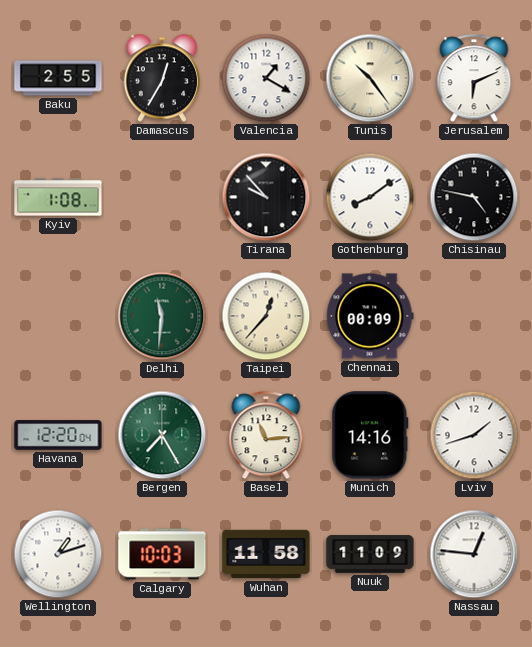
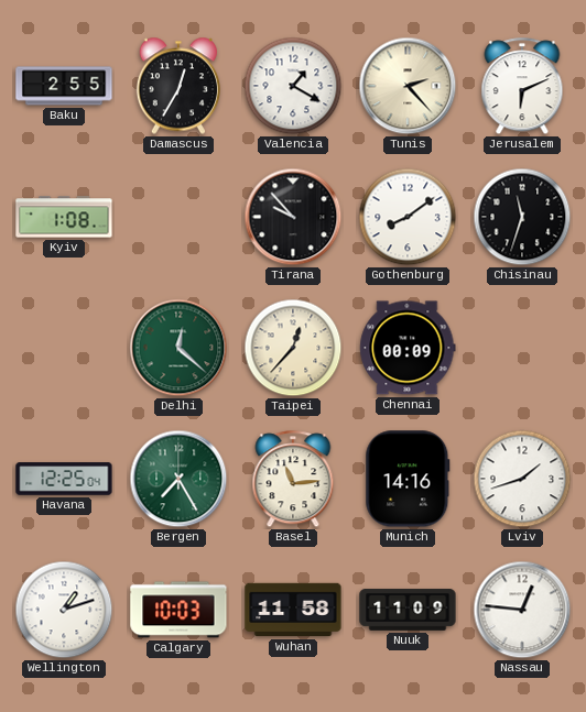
Tunis: 10:24 -> 2:23
Chisinau: 4:47 -> 11:33
Delhi: 11:31 -> 12:22
Havana: 12:20 -> 12:25
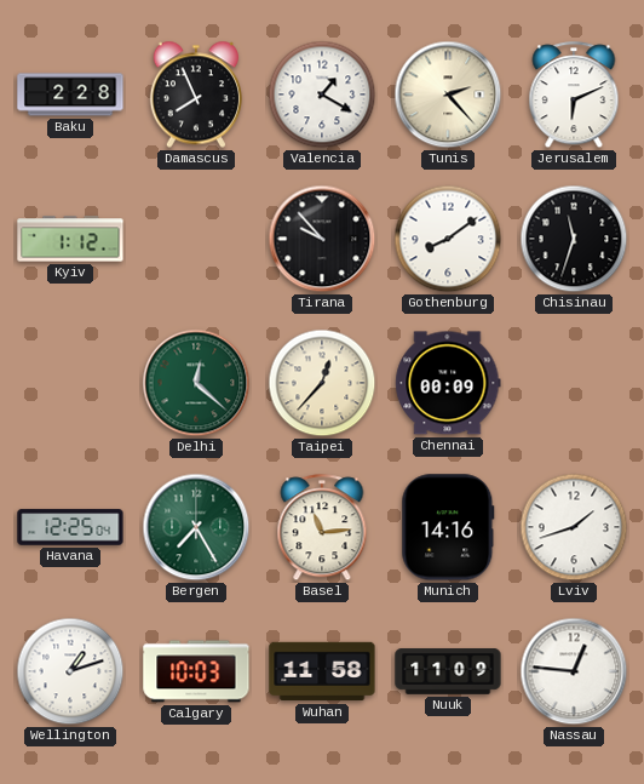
Baku: 2:55 -> 2:28
Damascus: 12:35 -> 7:56
Kyiv: 1:08 -> 1:12
